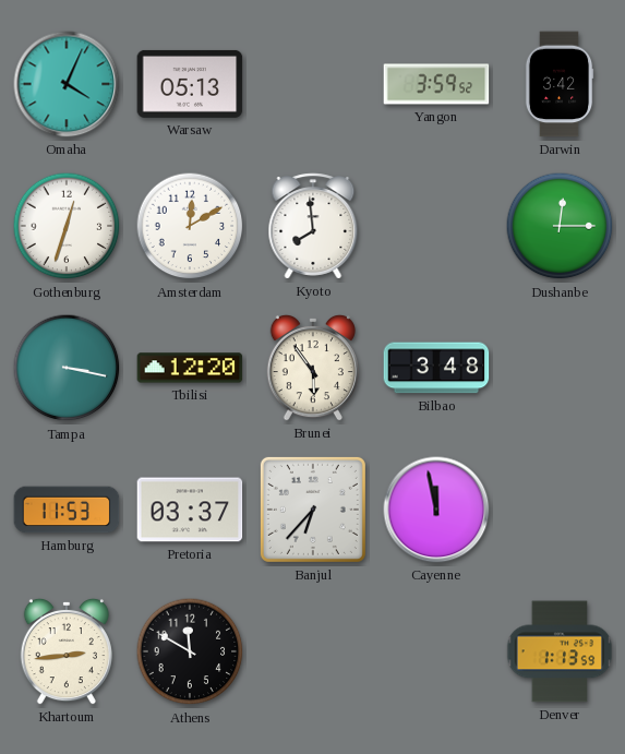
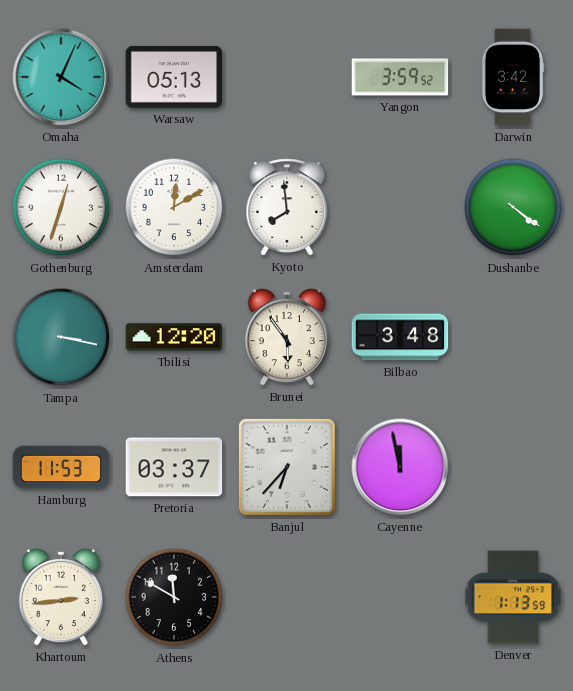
Dushanbe: 12:15 -> 4:21
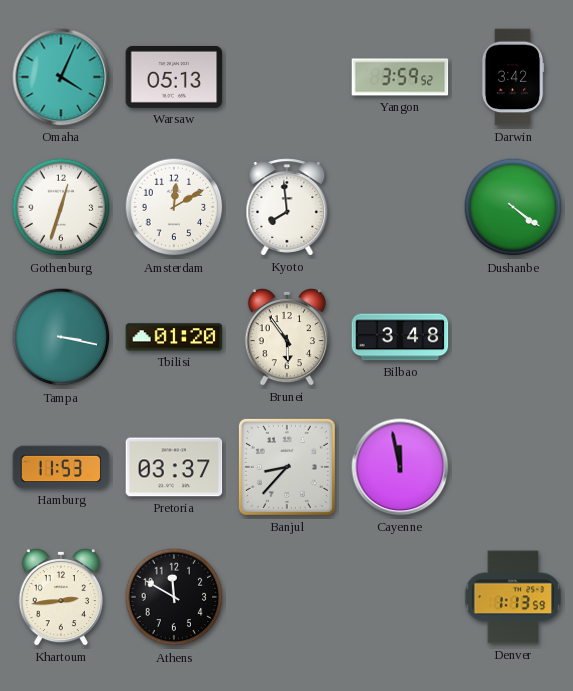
Tbilisi: 12:20 -> 01:20
Banjul: 6:37 -> 8:37
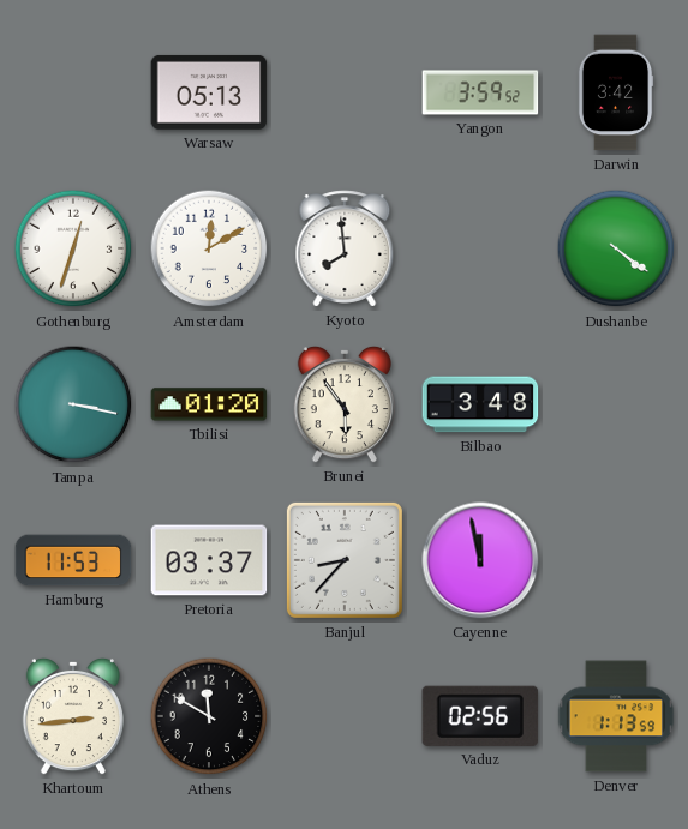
Omaha: 4:04 -> none
Vaduz: none -> 02:56
